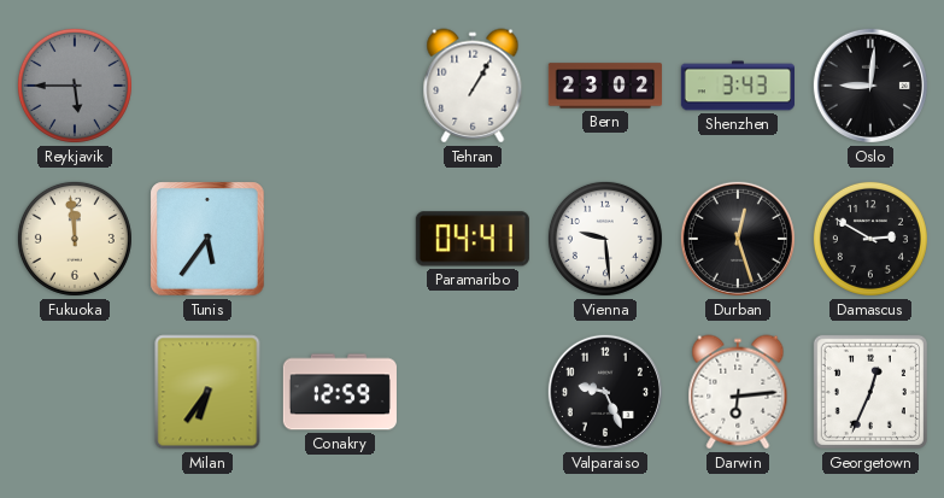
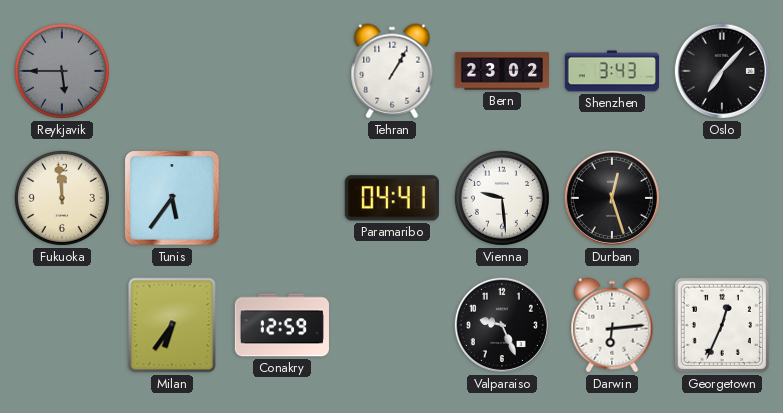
Oslo: 9:01 -> 7:07
Damascus: 2:50 -> none
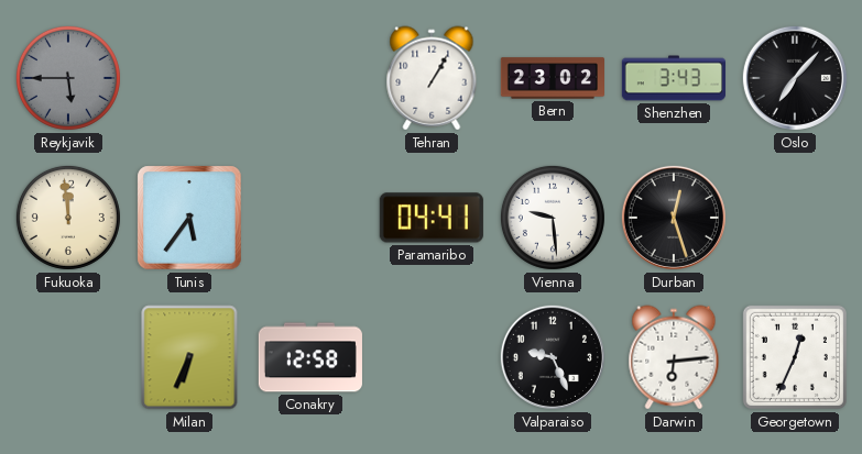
Milan: 6:36 -> 6:34
Conakry: 12:59 -> 12:58
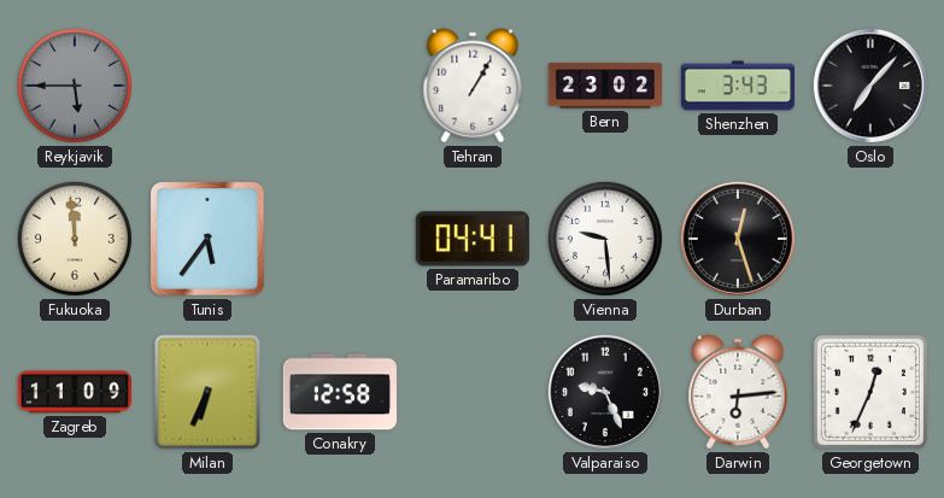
Zagreb: none -> 11:09
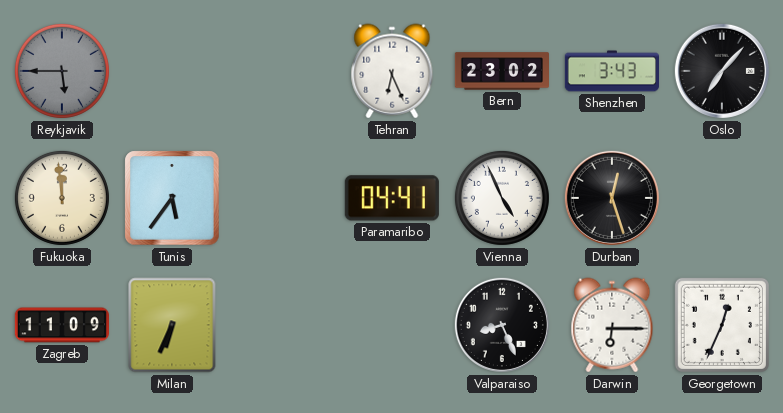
Tehran: 1:05 -> 6:26
Vienna: 9:29 -> 4:56
Conakry: 12:58 -> none
Valparaiso: 9:26 -> 8:26
Darwin: 6:14 -> 6:15
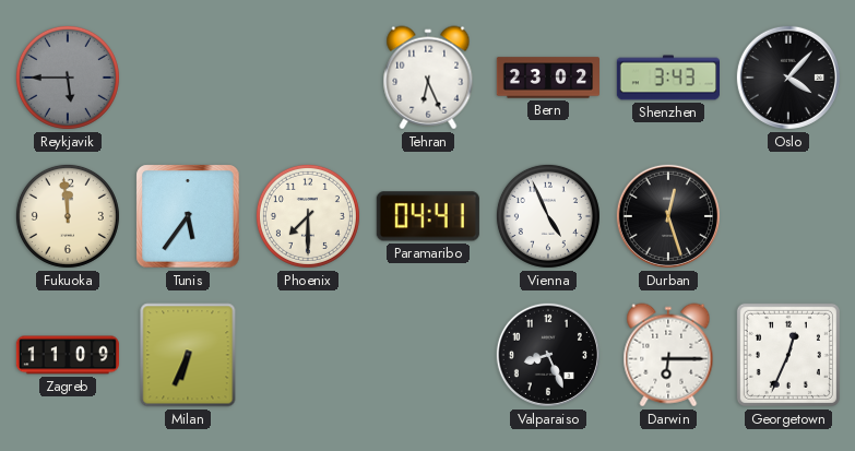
Oslo: 7:07 -> 4:07
Phoenix: none -> 7:30
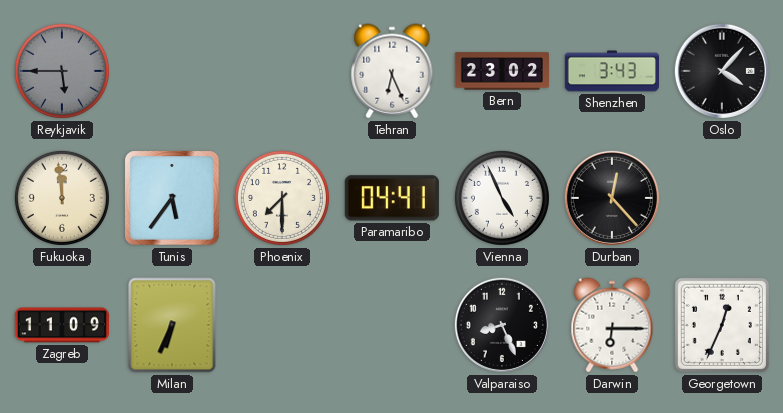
Durban: 12:27 -> 12:23
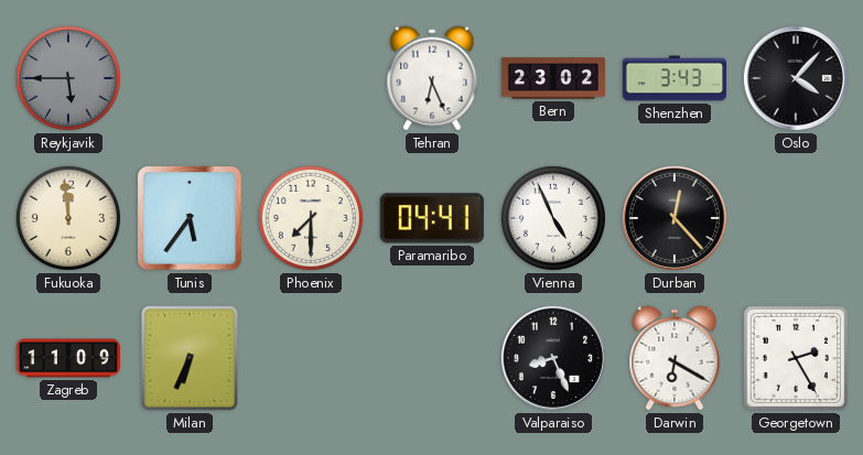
Darwin: 6:15 -> 6:20
Georgetown: 12:34 -> 2:25
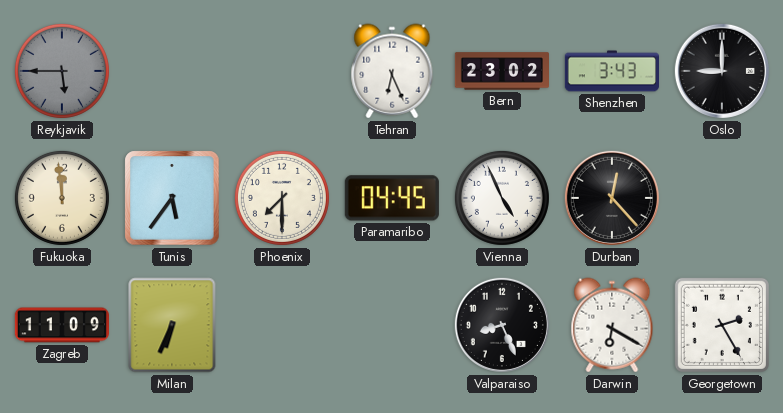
Oslo: 4:07 -> 9:00
Paramaribo: 04:41 -> 04:45
